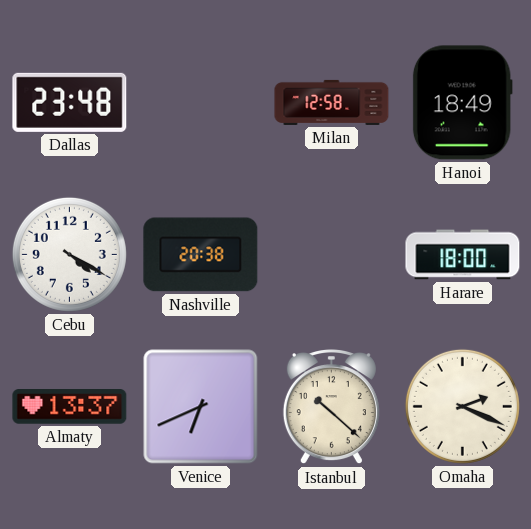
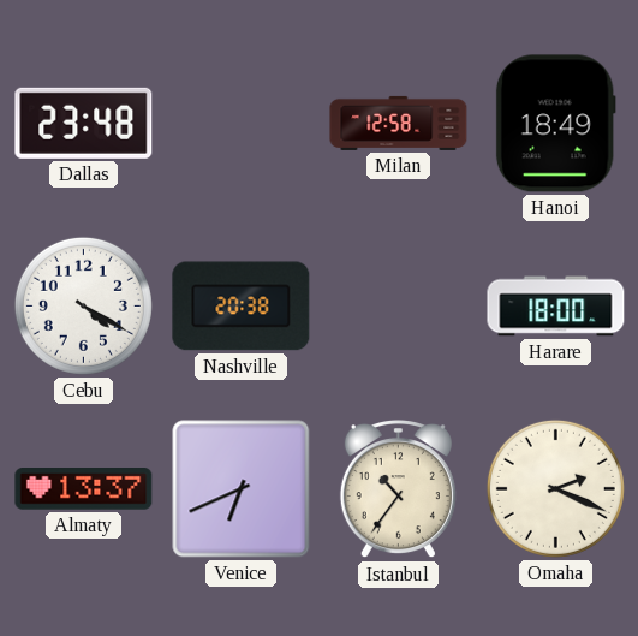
Istanbul: 10:22 -> 10:36
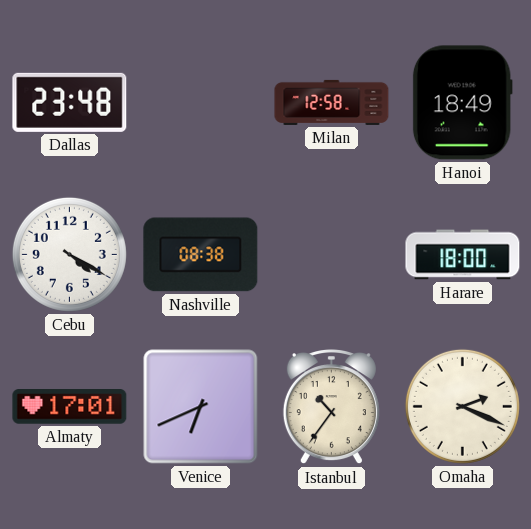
Nashville: 20:38 -> 08:38
Almaty: 13:37 -> 17:01
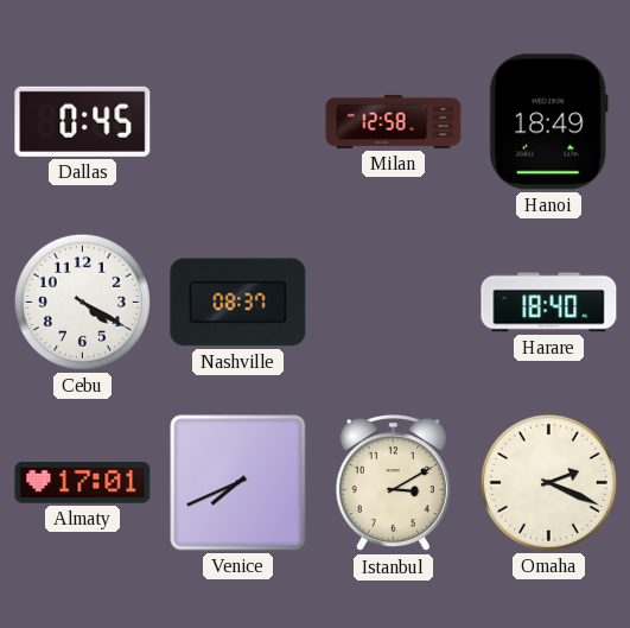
Dallas: 23:48 -> 0:45
Nashville: 08:38 -> 08:37
Harare: 18:00 -> 18:40
Venice: 6:41 -> 7:41
Istanbul: 10:36 -> 3:10
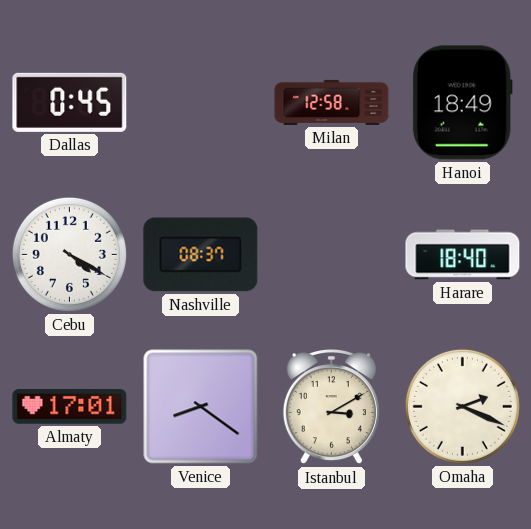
Venice: 7:41 -> 8:21
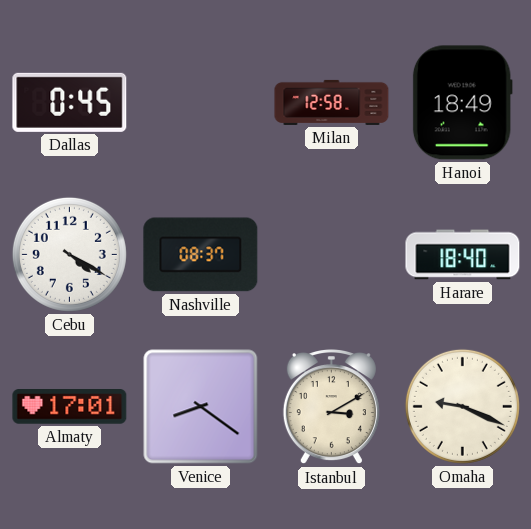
Omaha: 2:19 -> 9:19
